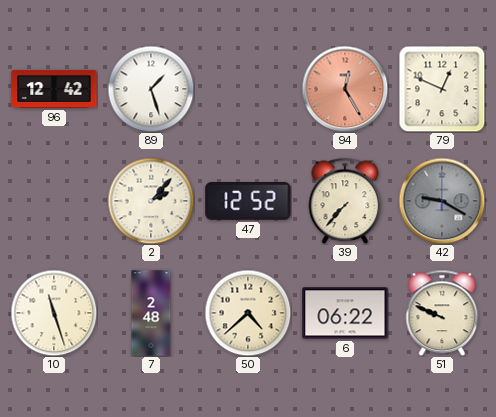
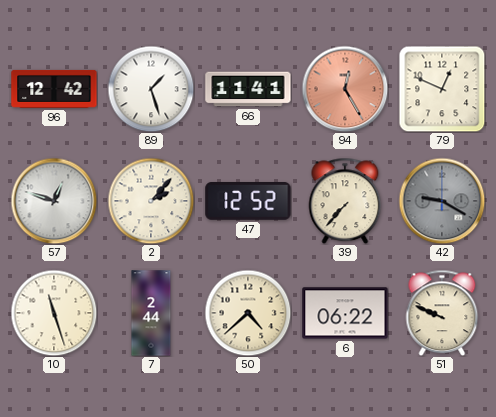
66: none -> 11:41
57: none -> 12:48
7: 2:48 -> 2:44
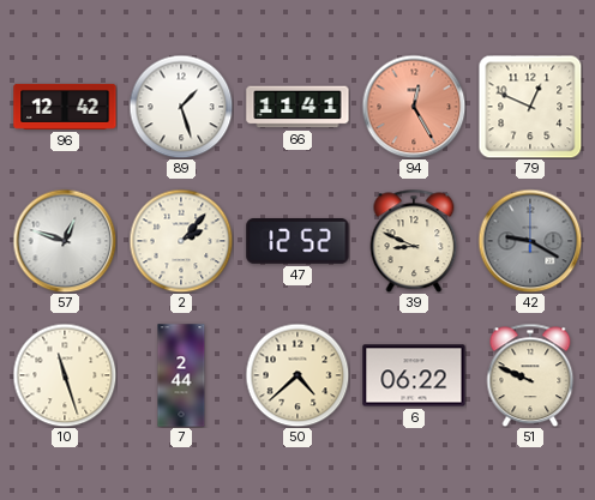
39: 7:37 -> 8:49
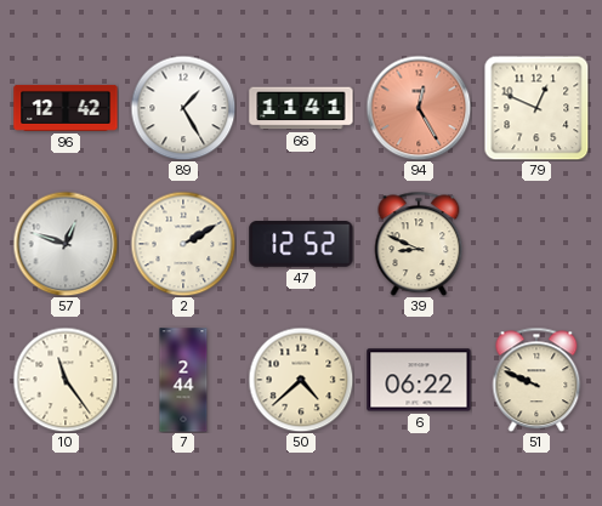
89: 1:27 -> 1:25
2: 2:07 -> 2:10
42: 9:20 -> none
10: 11:27 -> 11:24
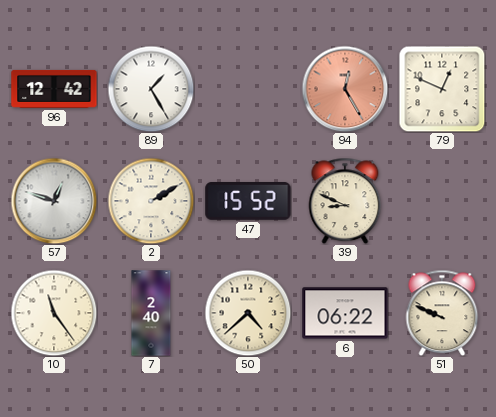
66: 11:41 -> none
47: 12:52 -> 15:52
7: 2:44 -> 2:40
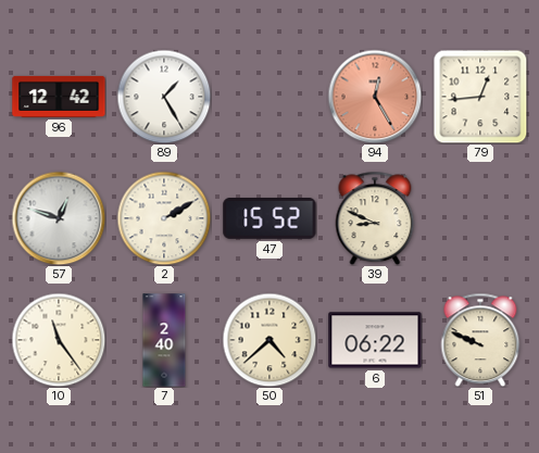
79: 12:49 -> 12:44
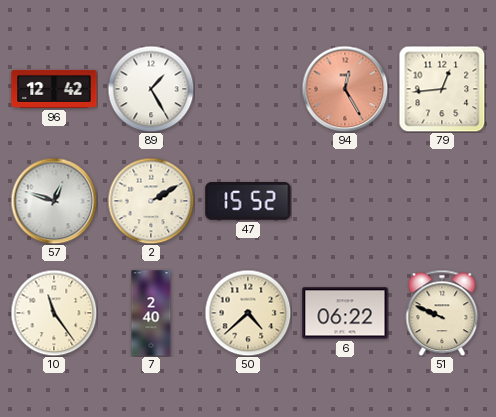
39: 8:49 -> none
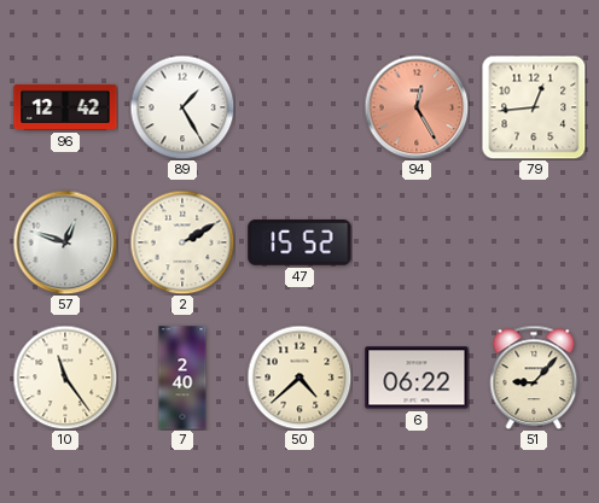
51: 9:49 -> 9:07
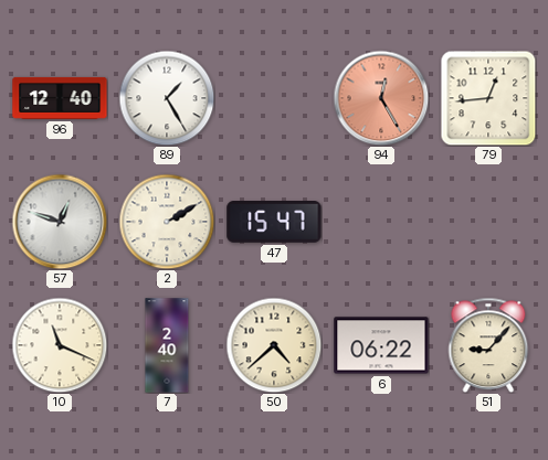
96: 12:42 -> 12:40
47: 15:52 -> 15:47
10: 11:24 -> 11:19
